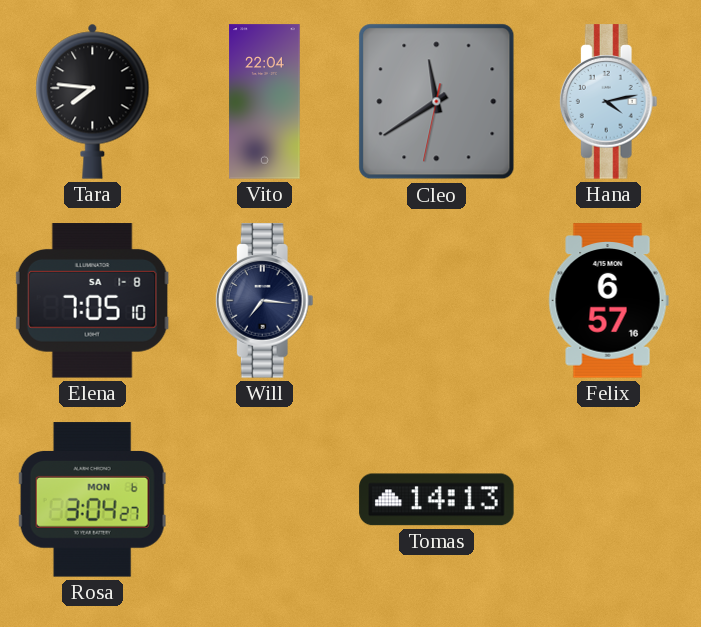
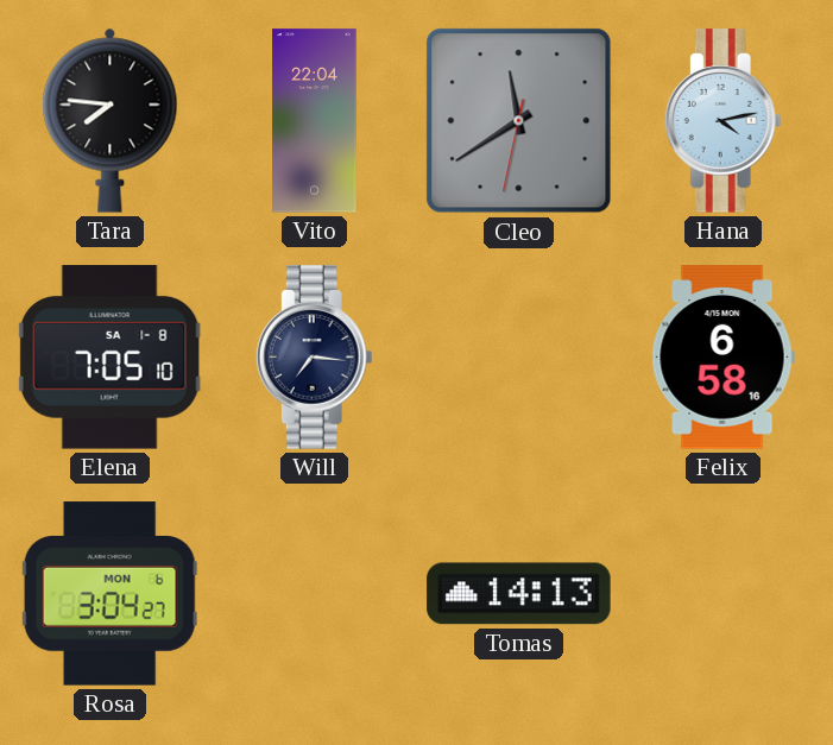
Felix: 6:57 -> 6:58
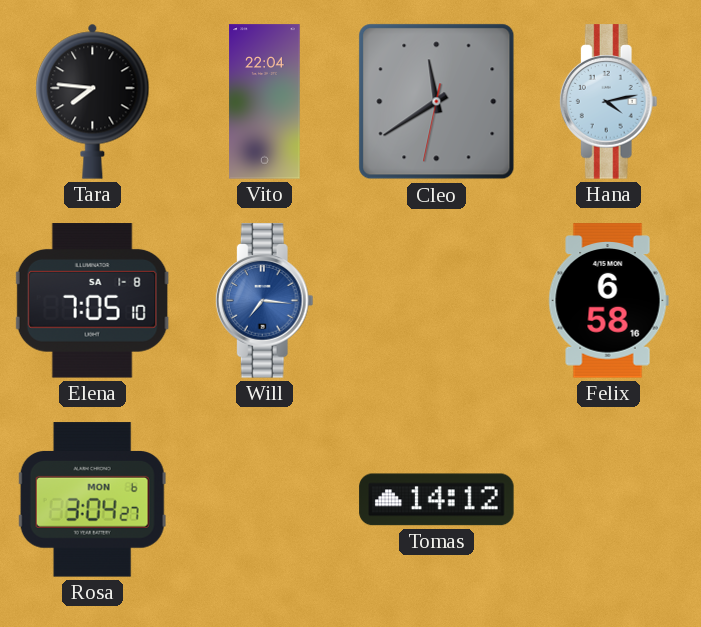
Will dial: navy -> blue
Tomas: 14:13 -> 14:12
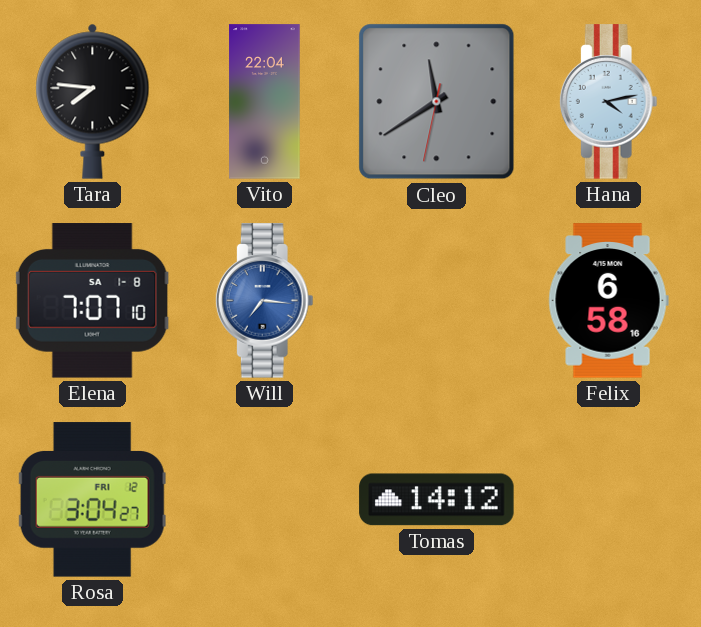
Elena: 7:05 -> 7:07
Rosa date: MON 6 -> FRI 12
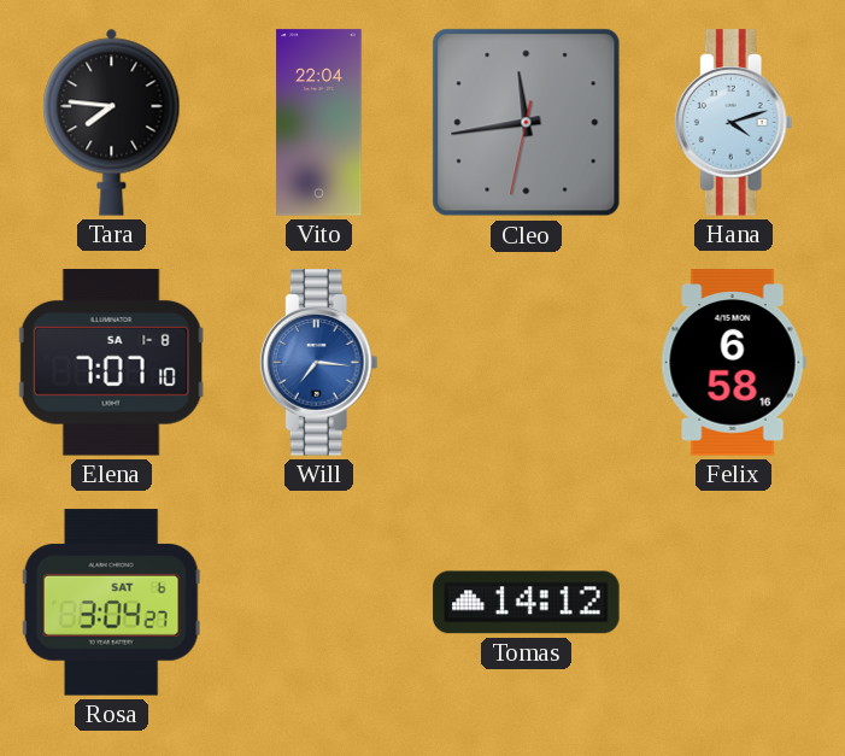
Cleo: 11:39 -> 11:43
Hana: 4:13 -> 4:12
Rosa date: FRI 12 -> SAT 6
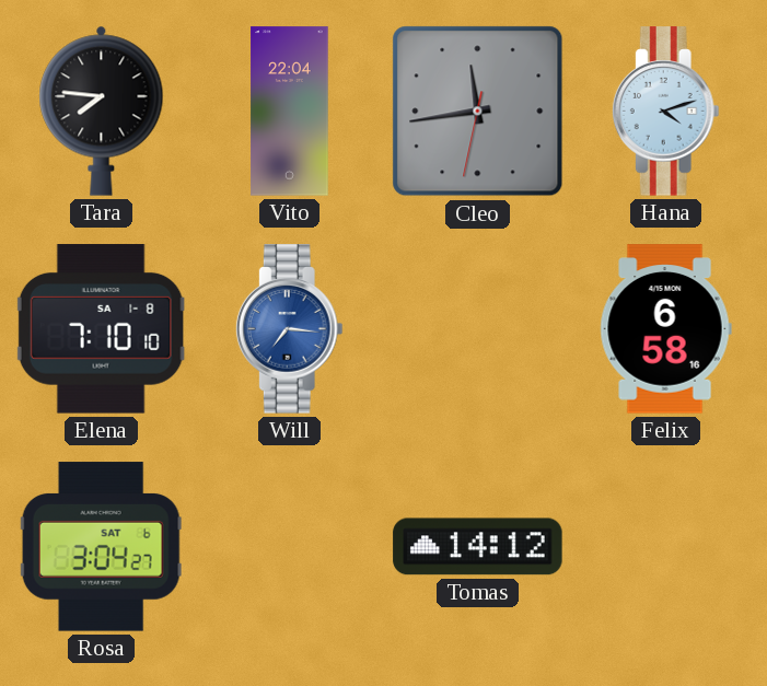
Elena: 7:07 -> 7:10
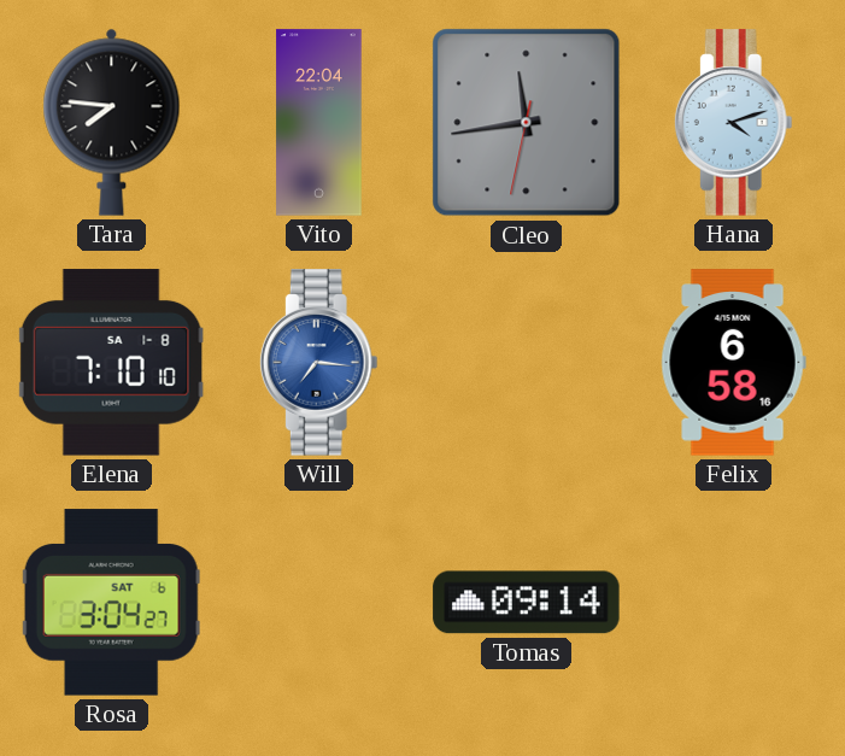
Tomas: 14:12 -> 09:14
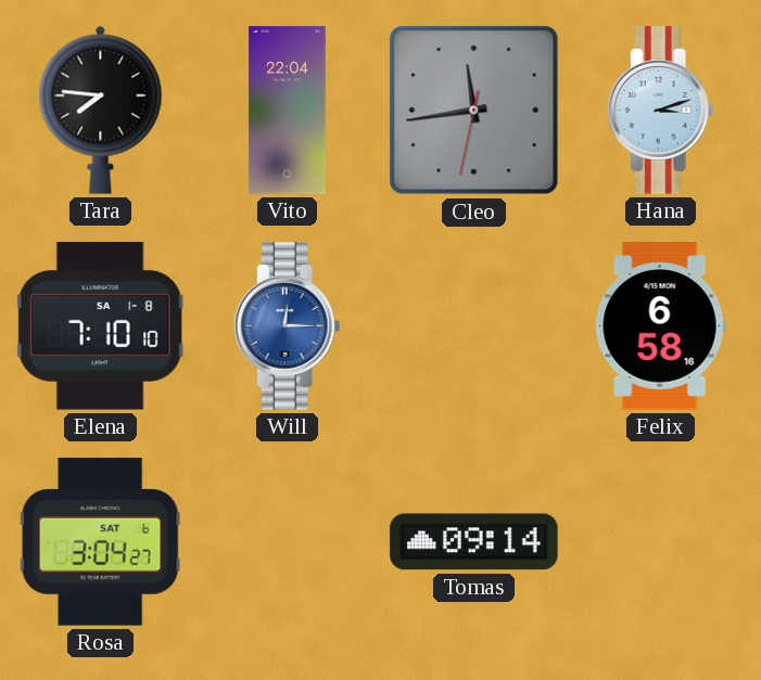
Hana: 4:12 -> 3:12
Will: 7:16 -> 12:15
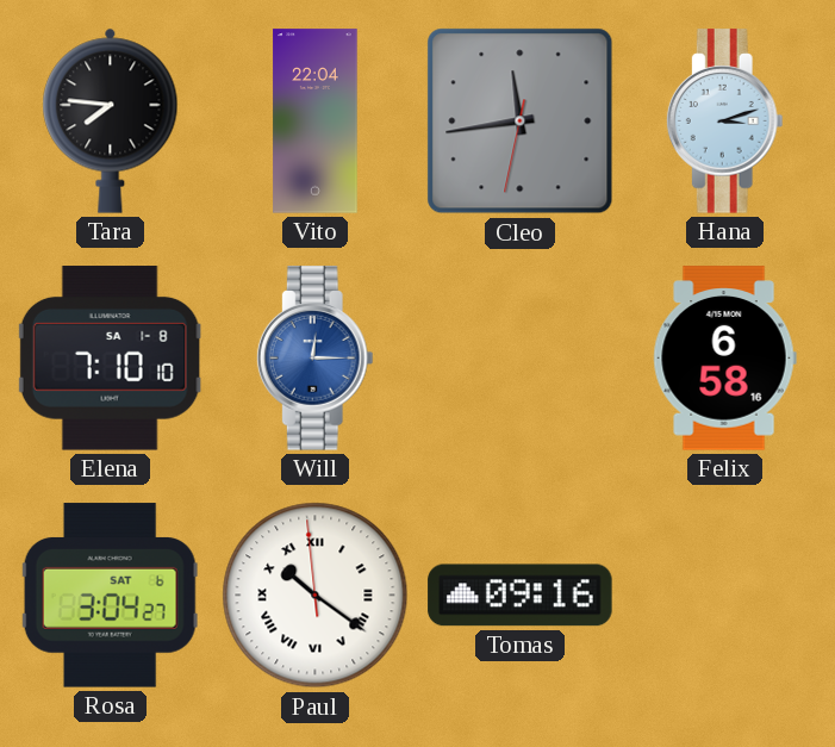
Paul: none -> 10:20
Tomas: 09:14 -> 09:16
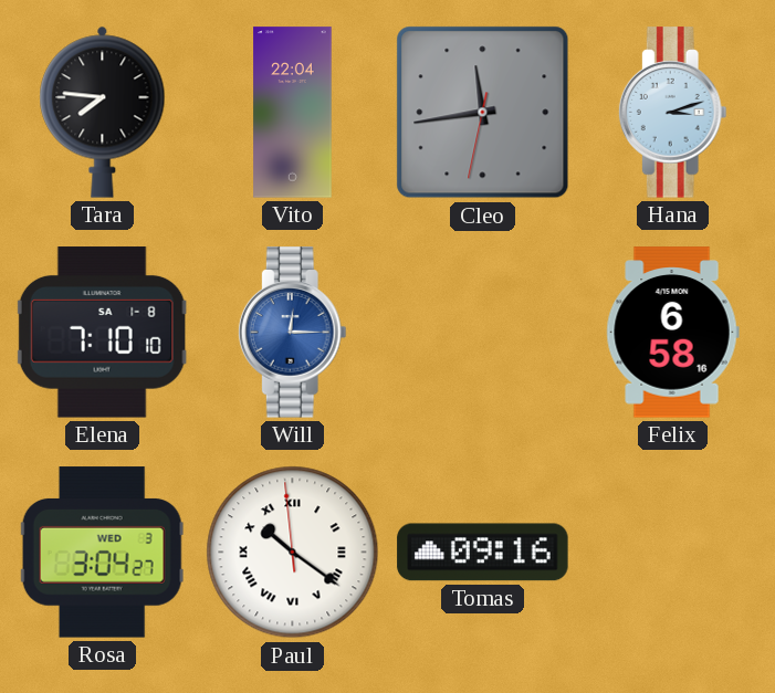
Rosa date: SAT 6 -> WED 3
